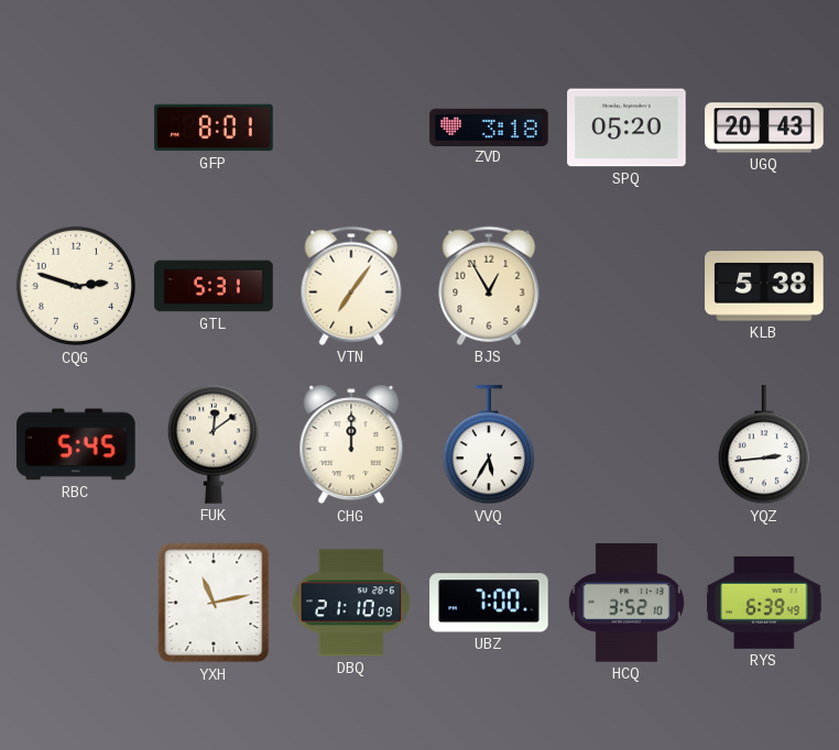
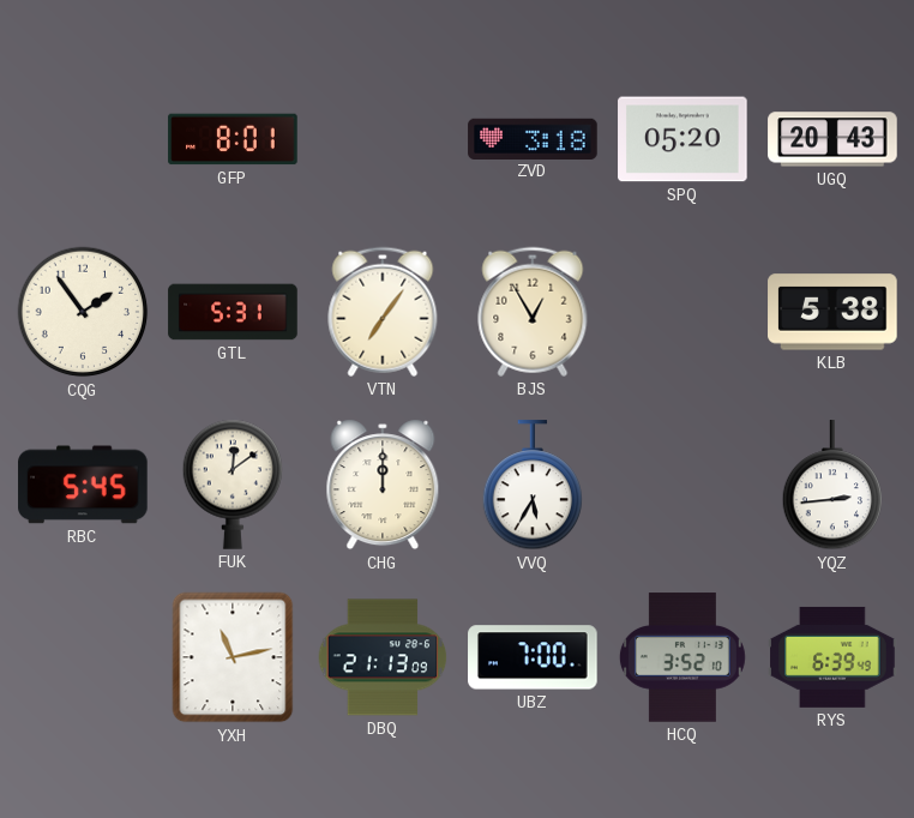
CQG: 2:48 -> 1:54
DBQ: 21:10 -> 21:13
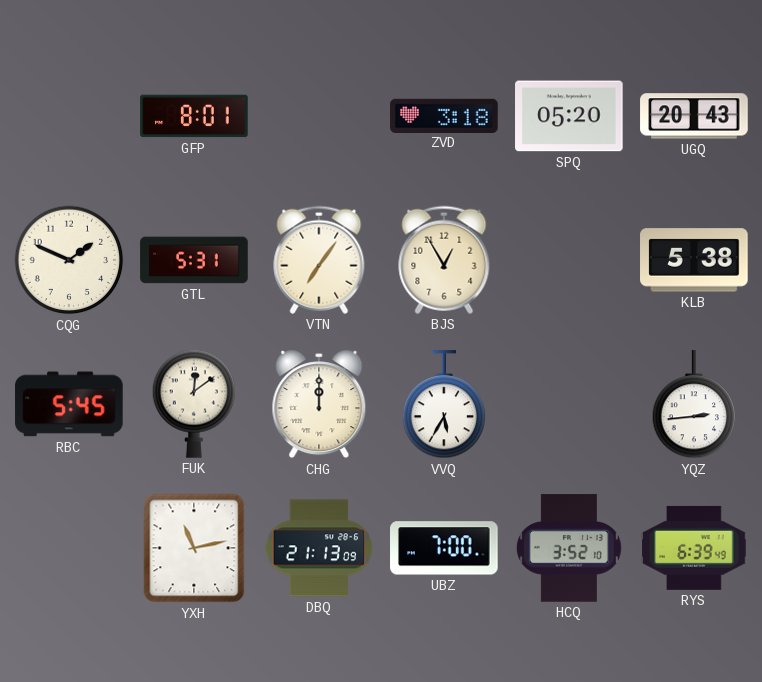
CQG: 1:54 -> 1:49
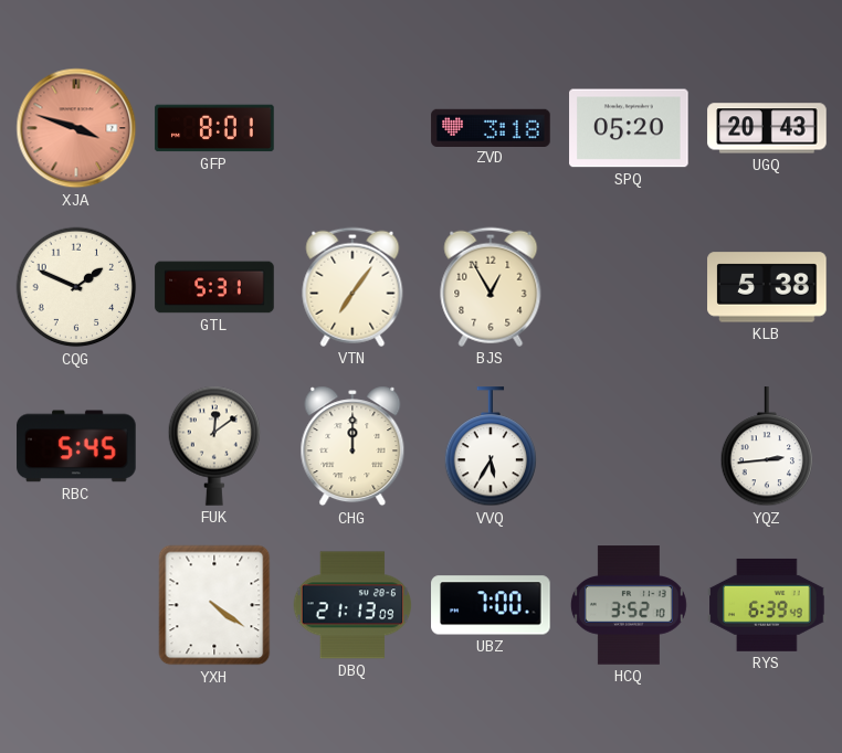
XJA: none -> 3:48
YXH: 11:13 -> 4:21
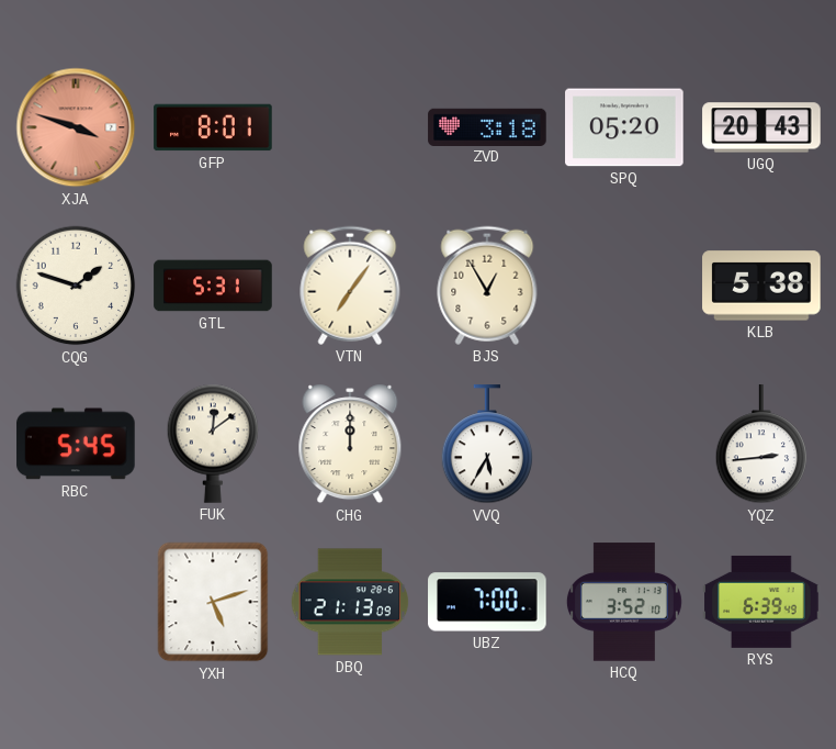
CQG: 1:49 -> 1:48
YXH: 4:21 -> 5:12
